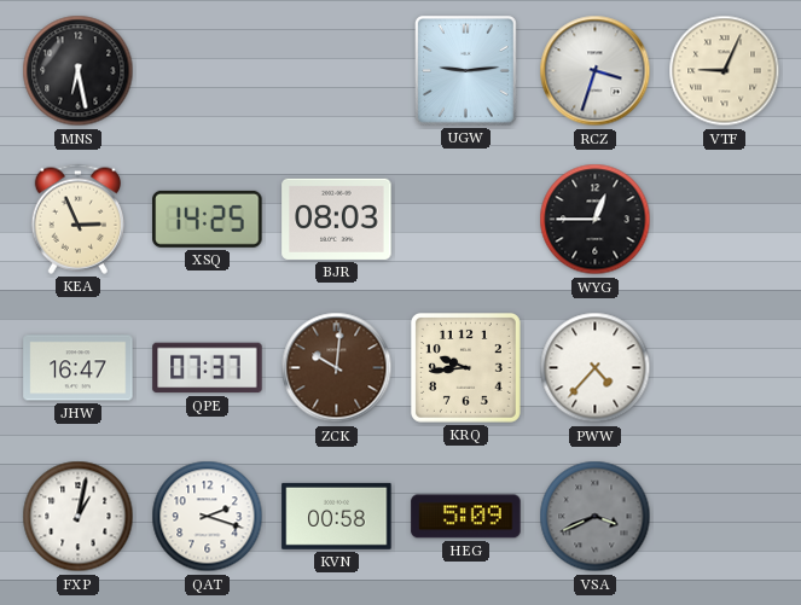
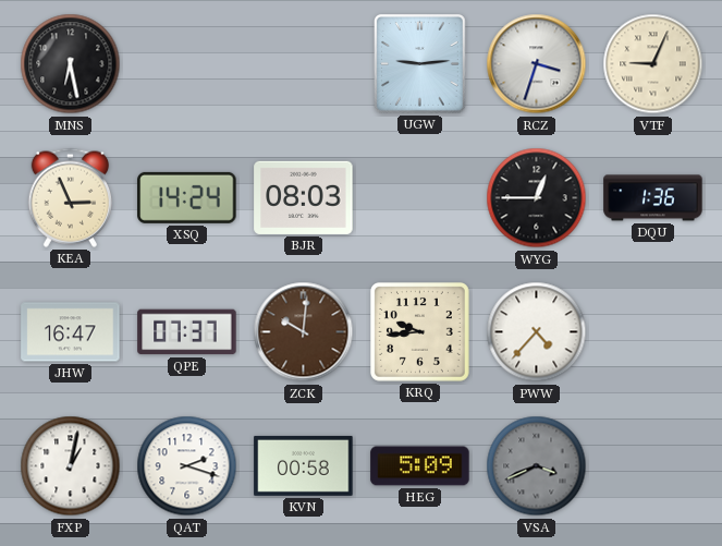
XSQ: 14:25 -> 14:24
DQU: none -> 1:36
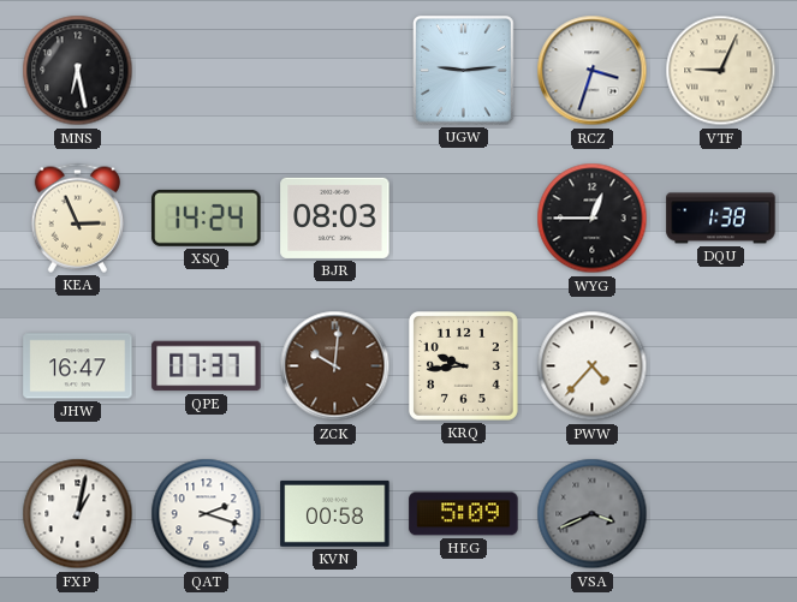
DQU: 1:36 -> 1:38
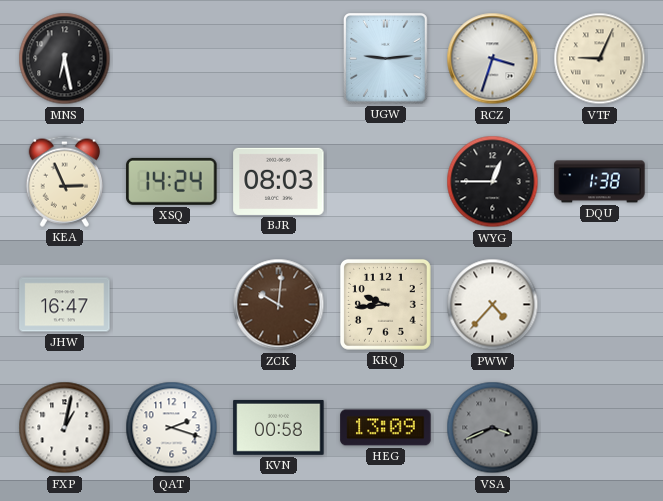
QPE: 07:37 -> none
HEG: 5:09 -> 13:09
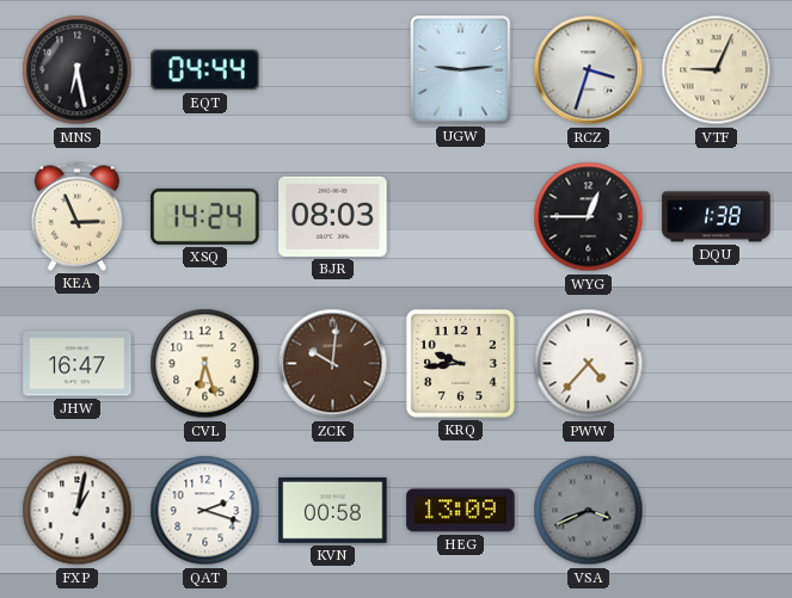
EQT: none -> 04:44
CVL: none -> 6:27
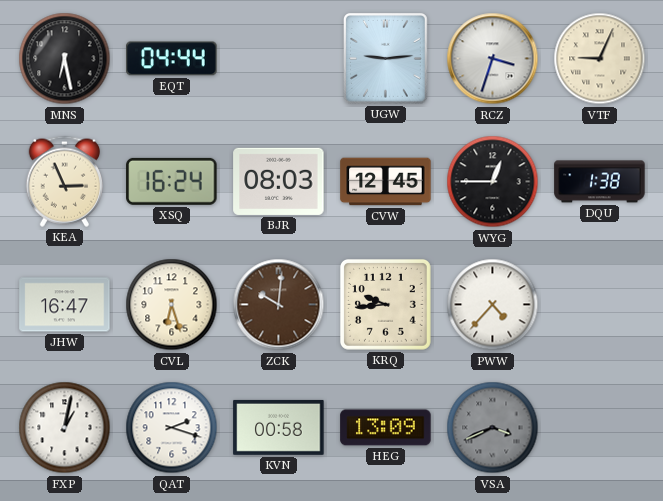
XSQ: 14:24 -> 16:24
CVW: none -> 12:45
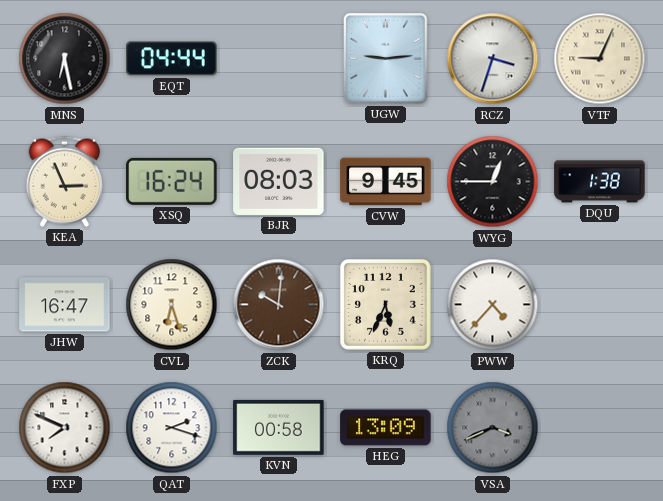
CVW: 12:45 -> 9:45
KRQ: 9:44 -> 5:34
FXP: 1:02 -> 7:49
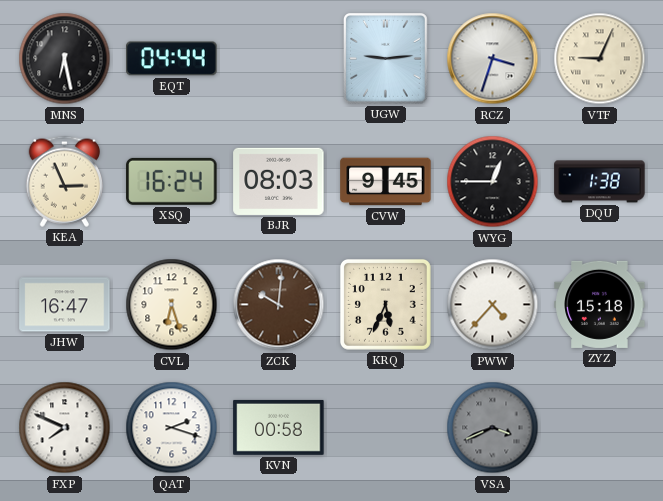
ZYZ: none -> 15:18
HEG: 13:09 -> none
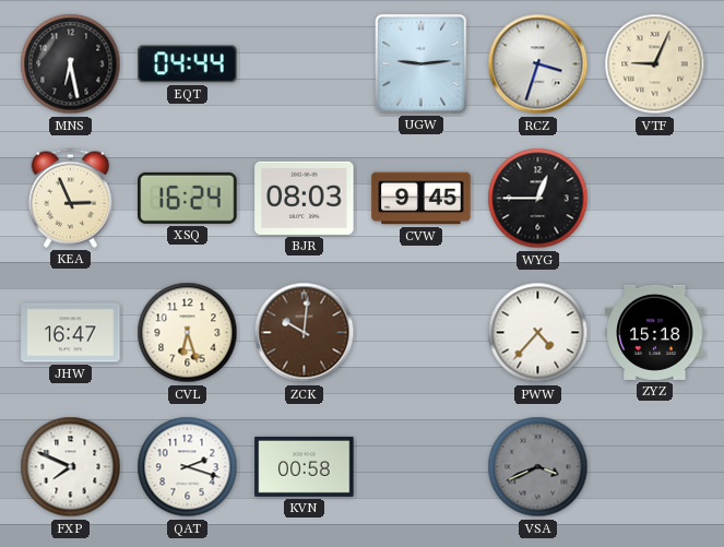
DQU: 1:38 -> none
KRQ: 5:34 -> none
